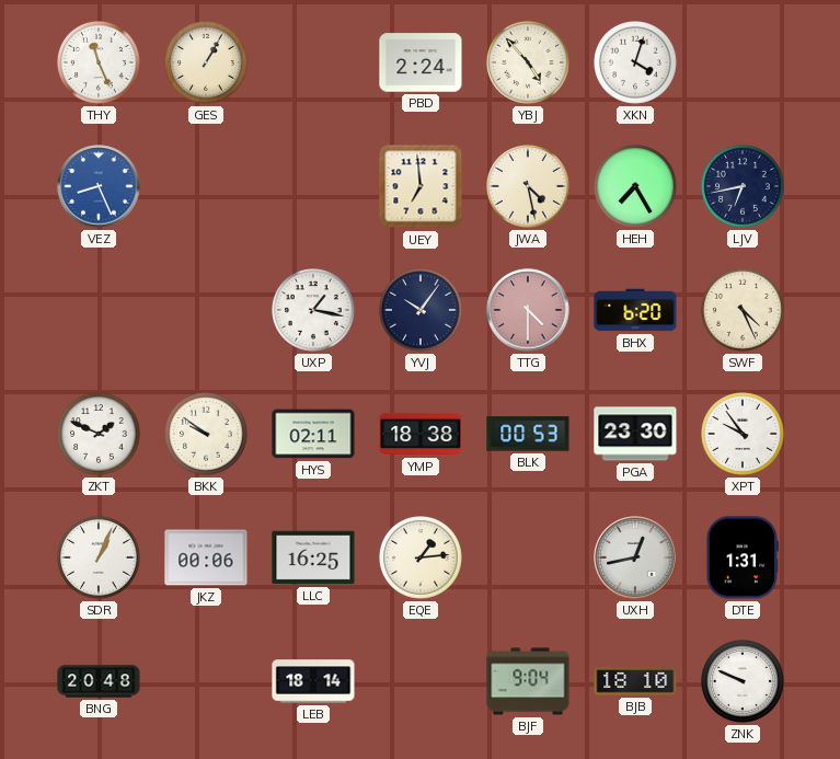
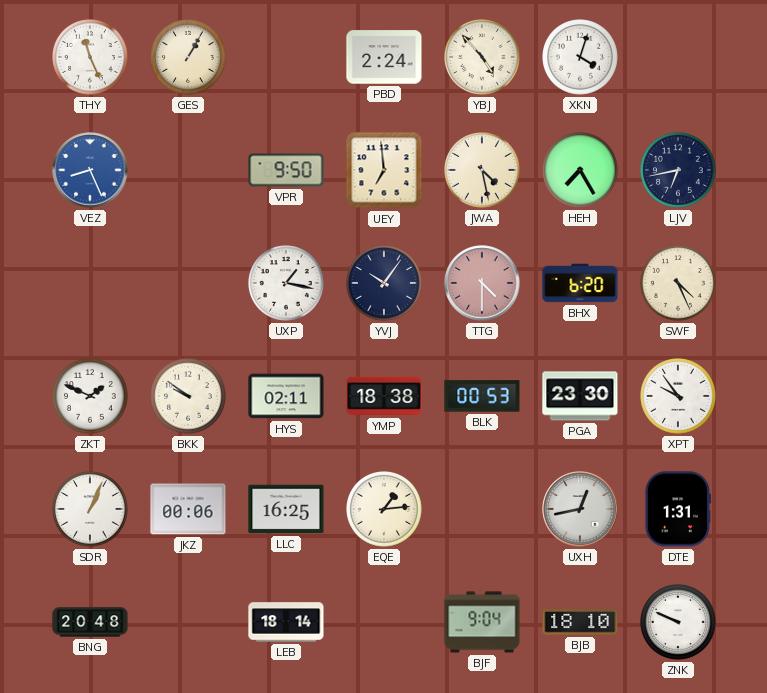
VPR: none -> 9:50
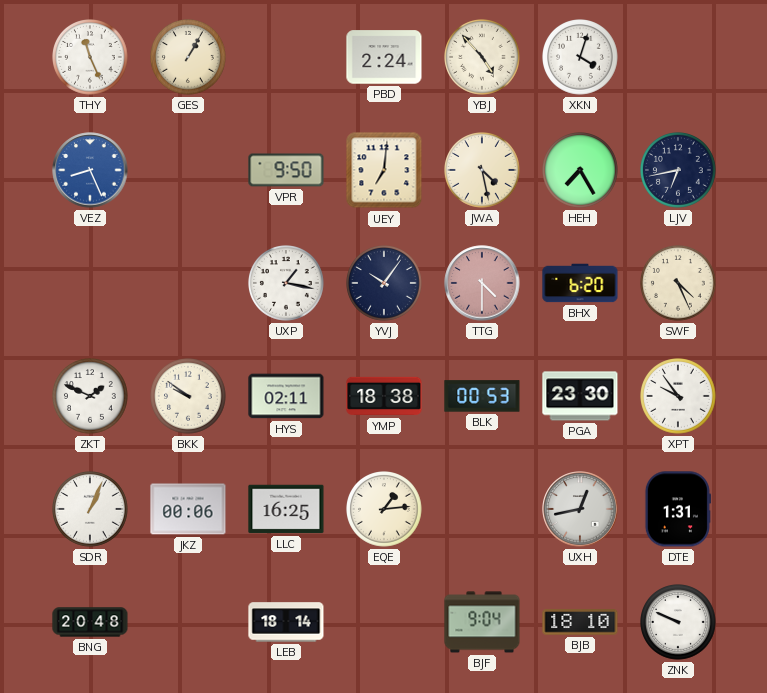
UEY: 6:59 -> 7:01
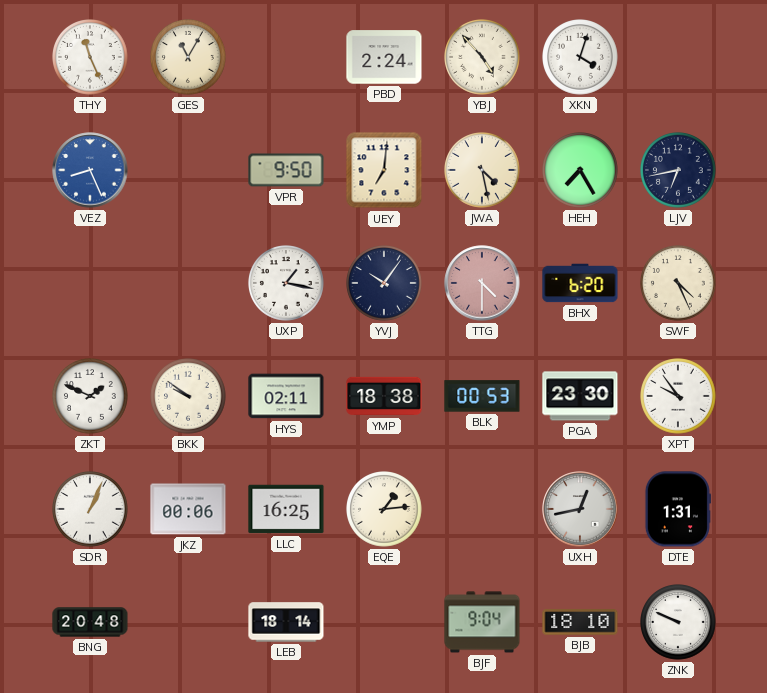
GES: 1:05 -> 11:05
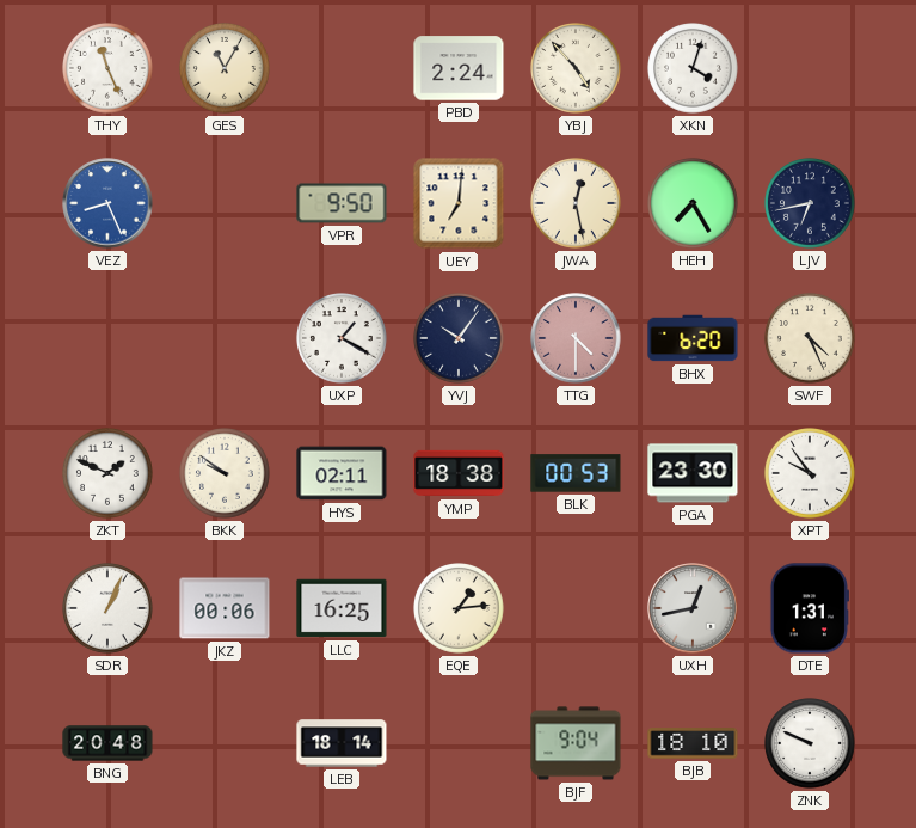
JWA: 4:28 -> 12:28
UXP: 1:17 -> 1:20
